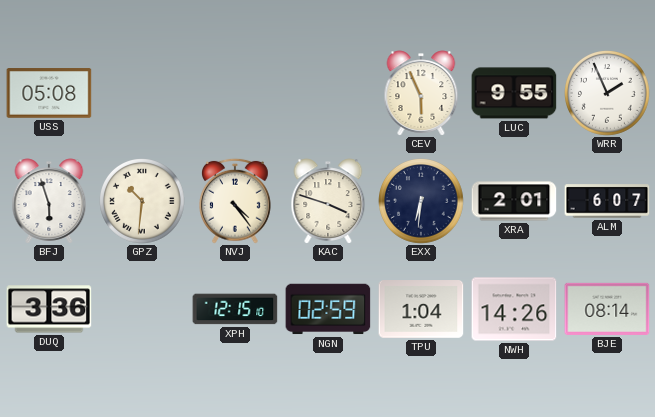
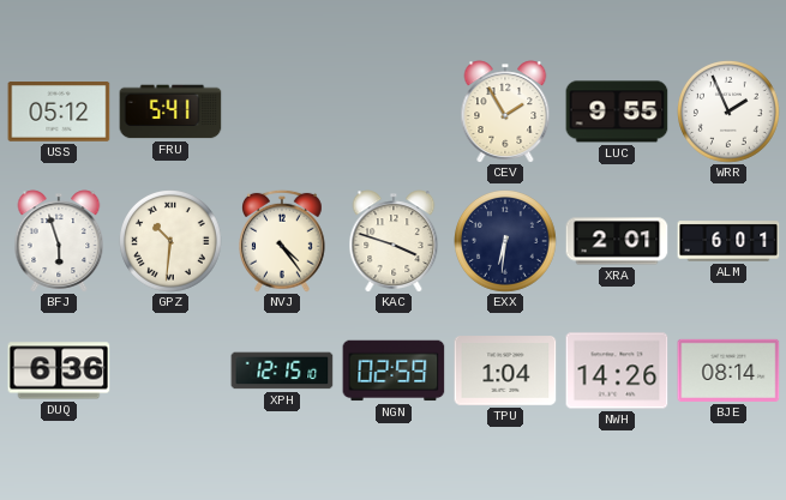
USS: 05:08 -> 05:12
FRU: none -> 5:41
CEV: 5:56 -> 1:55
ALM: 6:07 -> 6:01
DUQ: 3:36 -> 6:36
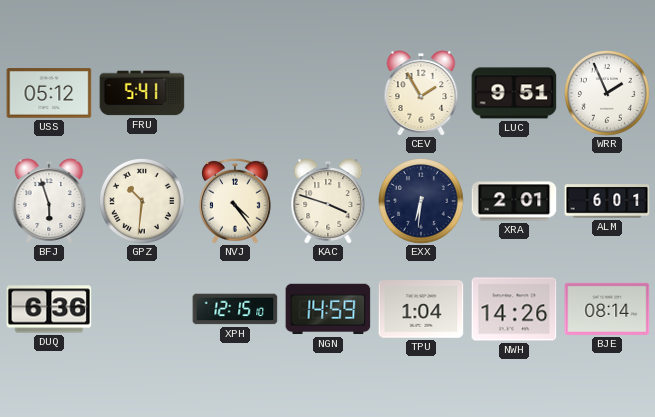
LUC: 9:55 -> 9:51
NGN: 02:59 -> 14:59
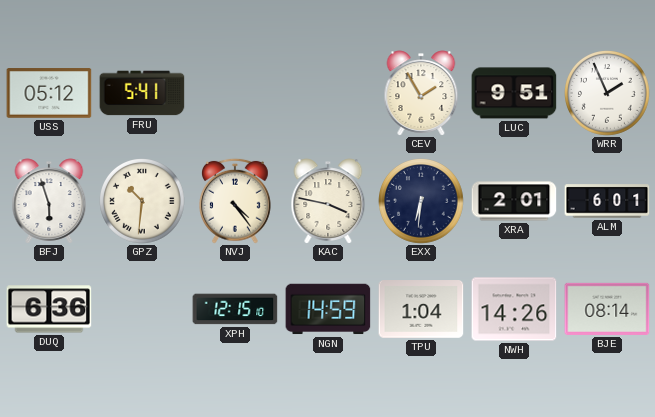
KAC: 3:48 -> 3:47
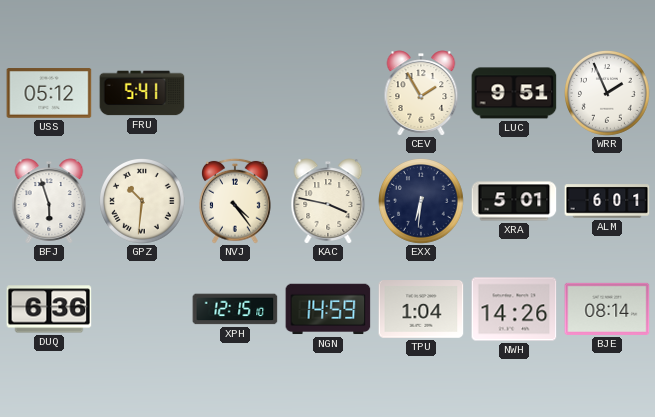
XRA: 2:01 -> 5:01
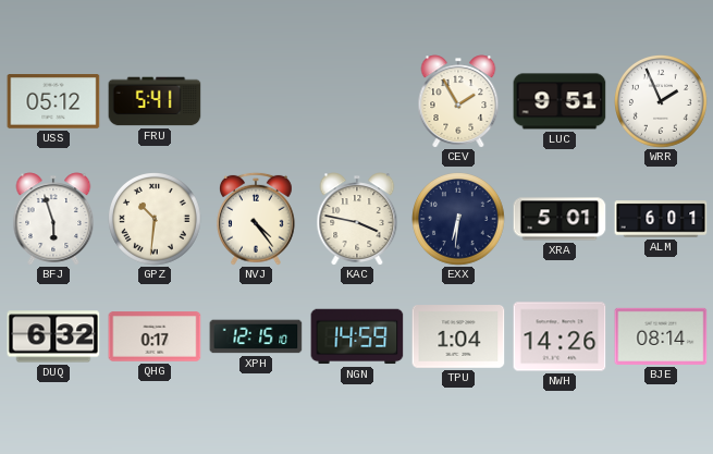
DUQ: 6:36 -> 6:32
QHG: none -> 0:17
